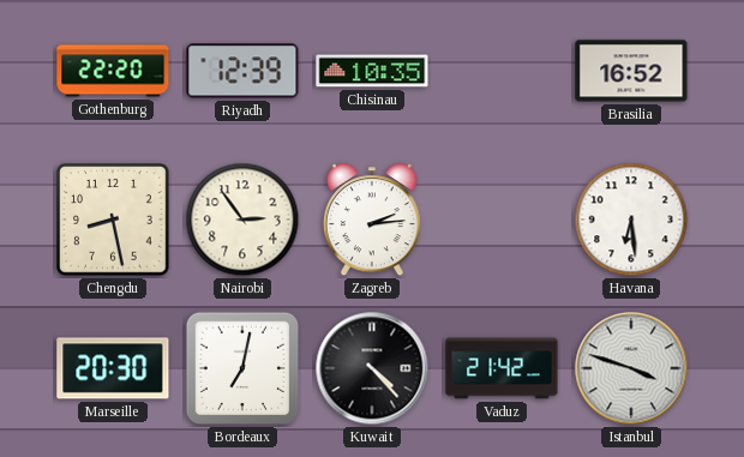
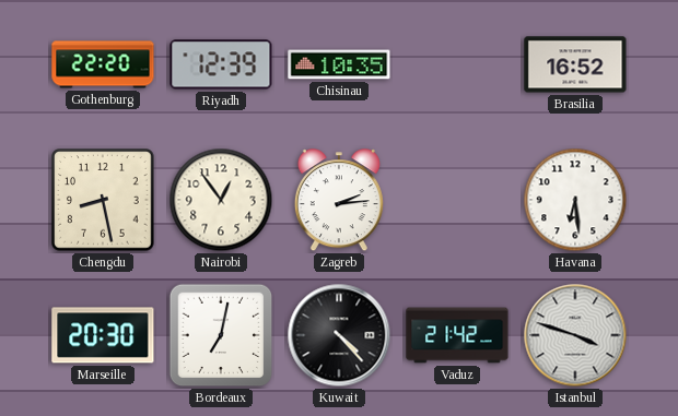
Nairobi: 2:54 -> 12:54
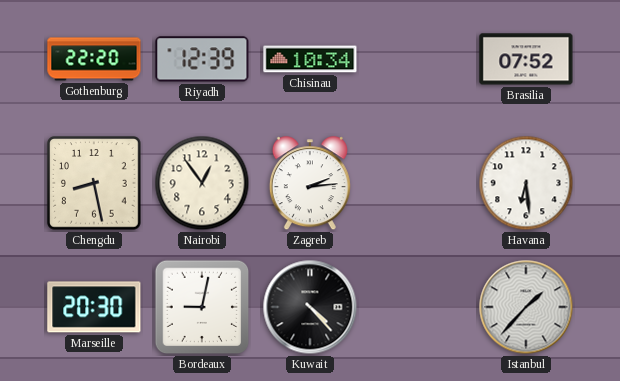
Chisinau: 10:35 -> 10:34
Brasilia: 16:52 -> 07:52
Bordeaux: 7:02 -> 9:02
Vaduz: 21:42 -> none
Istanbul: 3:48 -> 1:37
